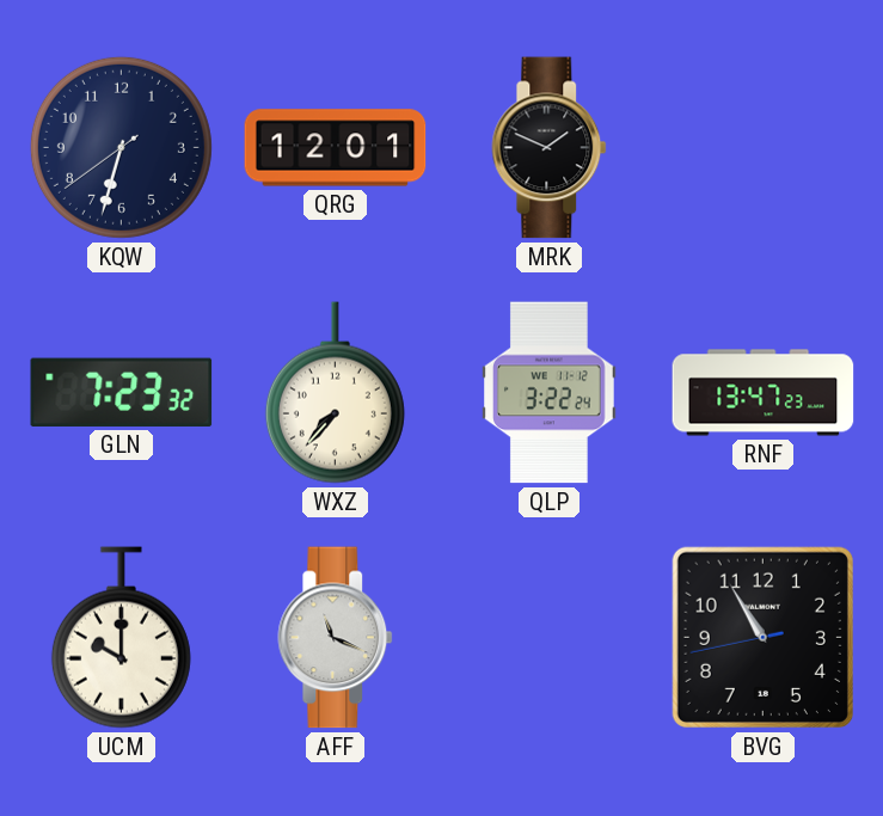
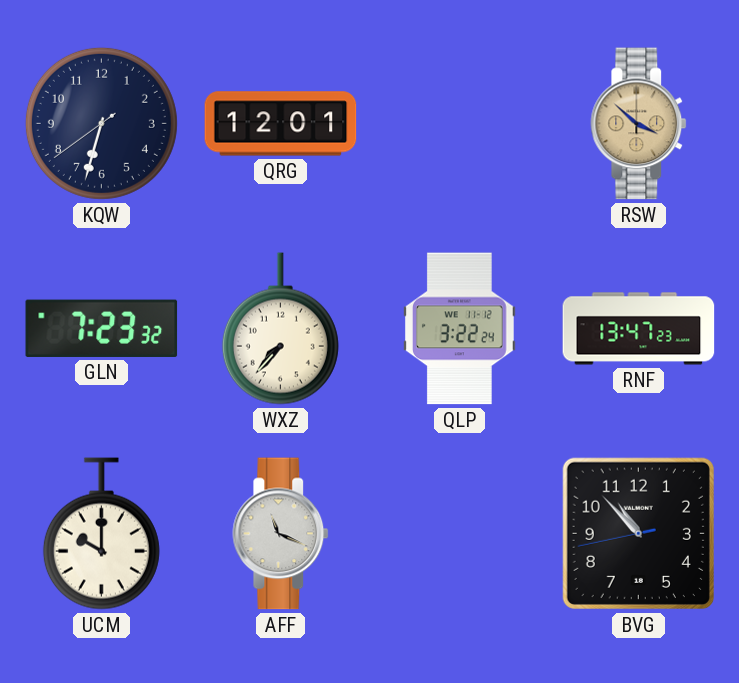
MRK: 1:49 -> none
RSW: none -> 3:52
BVG: 10:54 -> 10:52
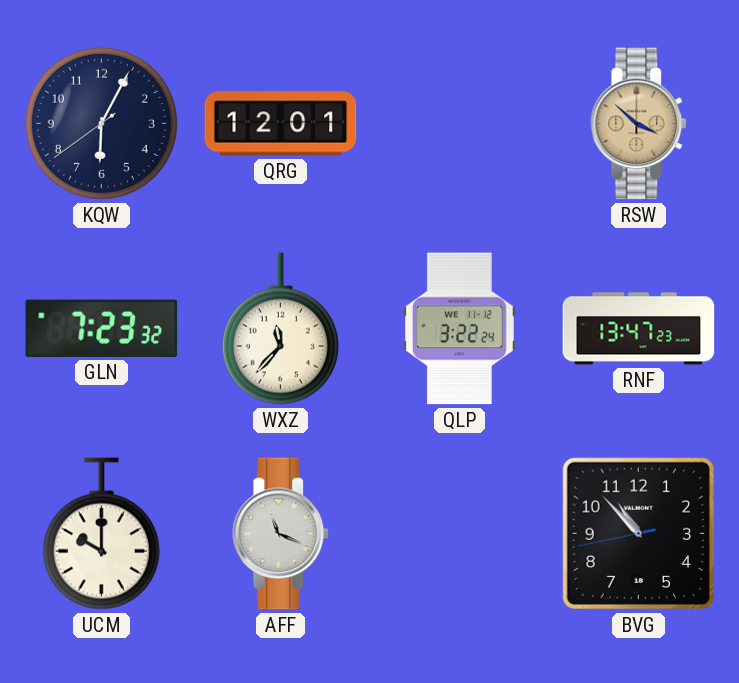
KQW: 6:32 -> 6:04
WXZ: 7:37 -> 11:37
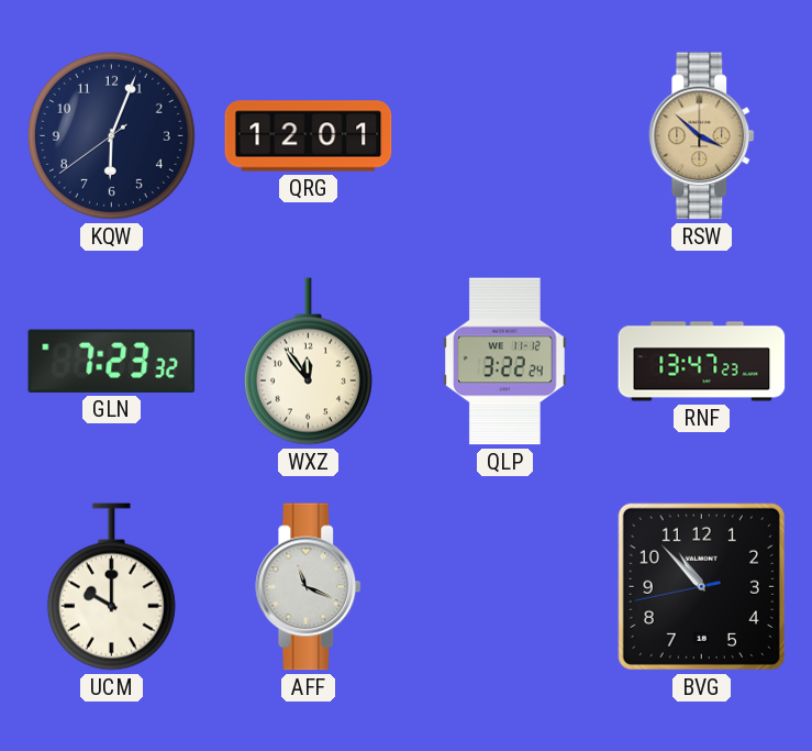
KQW: 6:04 -> 6:03
WXZ: 11:37 -> 11:54
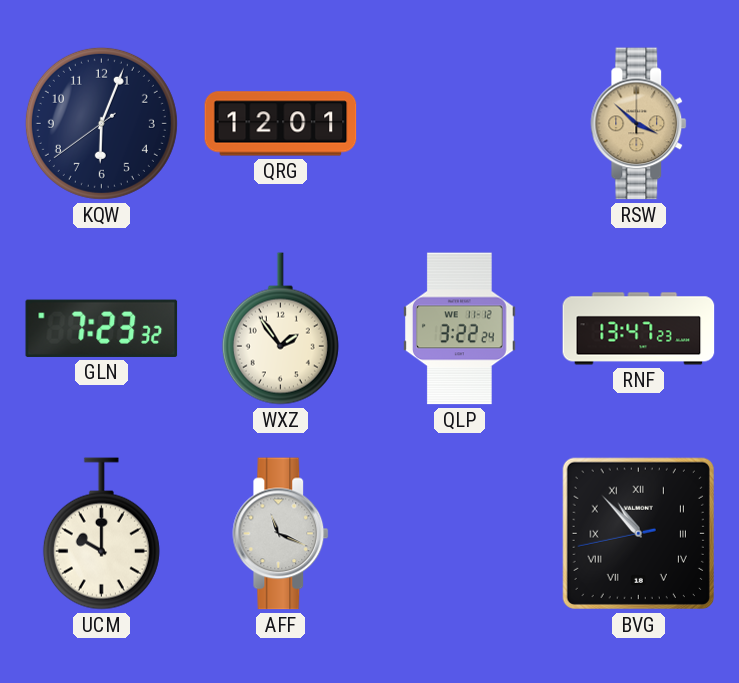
WXZ: 11:54 -> 1:54
BVG numerals: Arabic -> Roman
